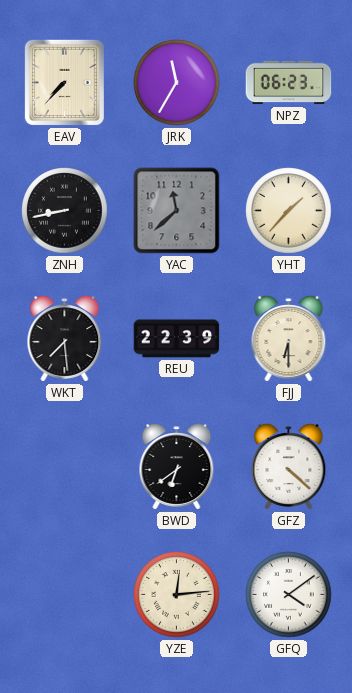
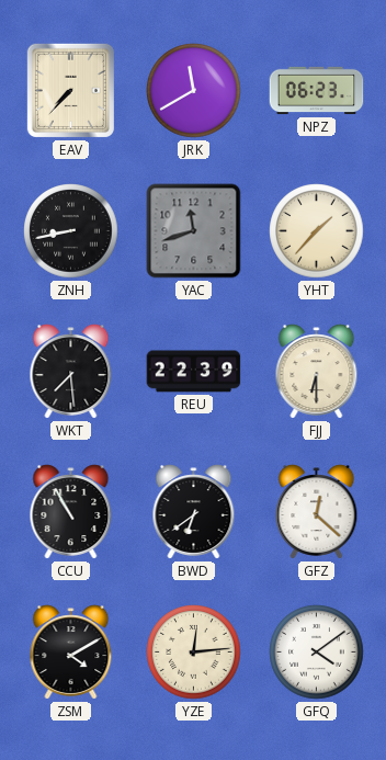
JRK: 11:35 -> 11:40
YAC: 11:38 -> 11:42
CCU: none -> 10:55
GFZ: 4:22 -> 12:22
ZSM: none -> 4:10
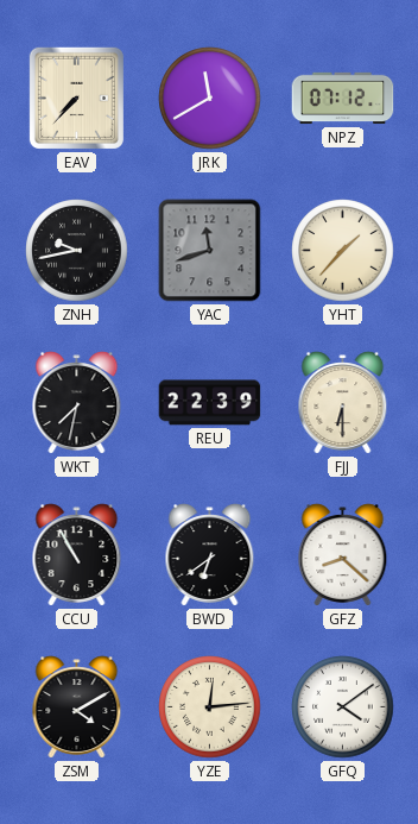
NPZ: 06:23 -> 07:12
ZNH: 8:43 -> 9:43
WKT: 7:29 -> 7:32
GFZ: 12:22 -> 8:22
